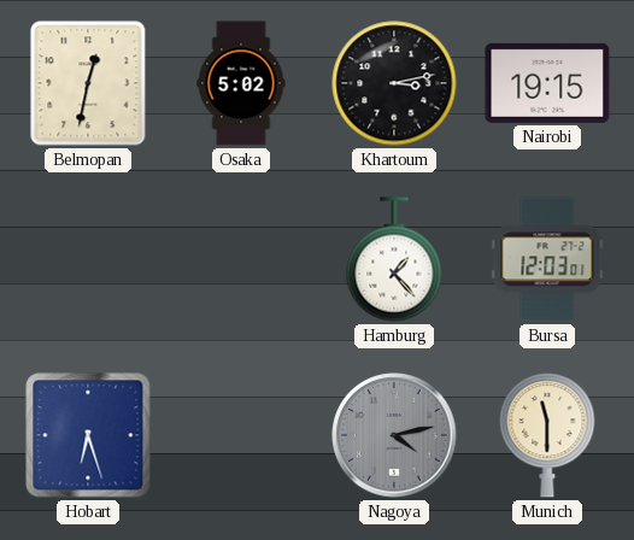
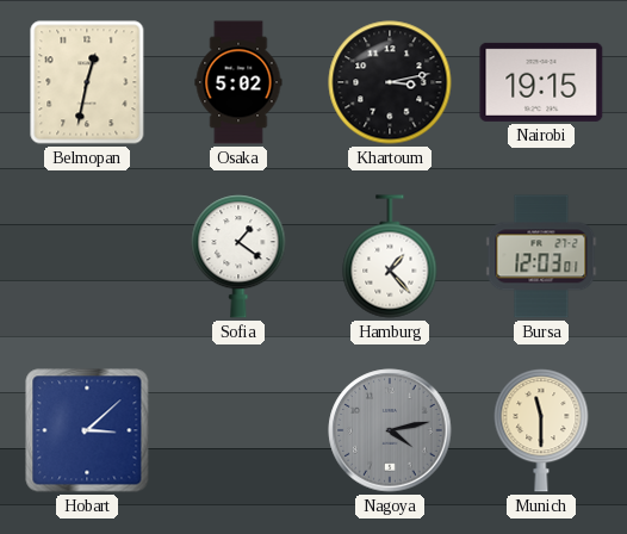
Sofia: none -> 1:21
Hobart: 6:27 -> 3:08
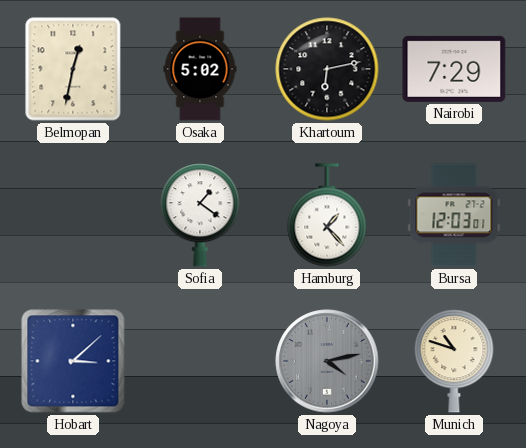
Khartoum: 3:13 -> 6:13
Nairobi: 19:15 -> 7:29
Munich: 11:30 -> 10:48
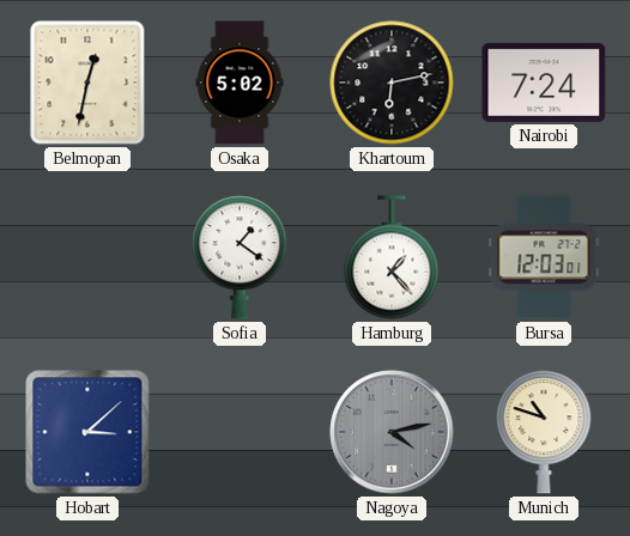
Nairobi: 7:29 -> 7:24
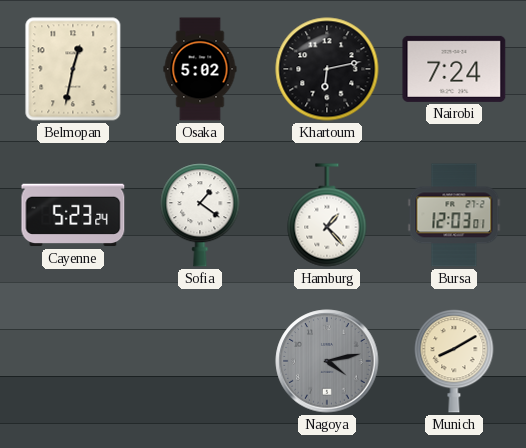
Cayenne: none -> 5:23
Hobart: 3:08 -> none
Munich: 10:48 -> 8:10
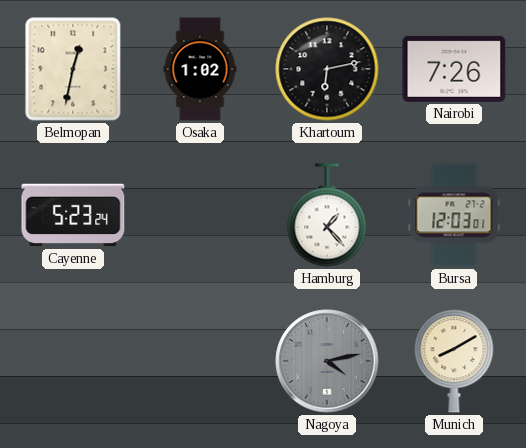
Osaka: 5:02 -> 1:02
Nairobi: 7:24 -> 7:26
Sofia: 1:21 -> none
